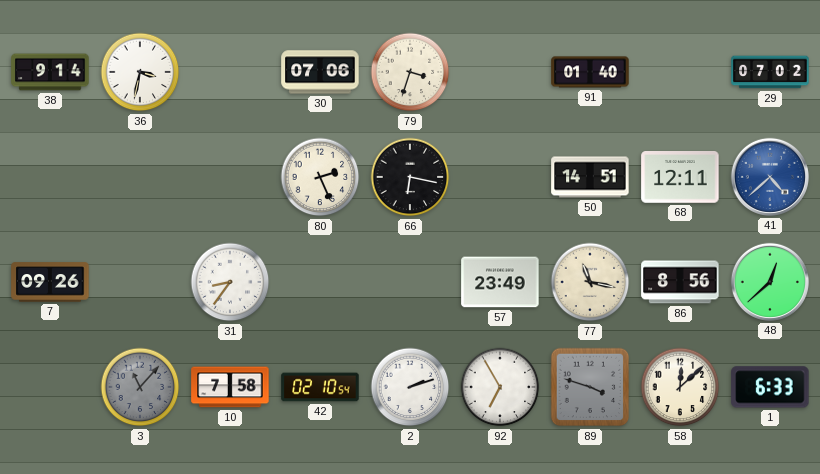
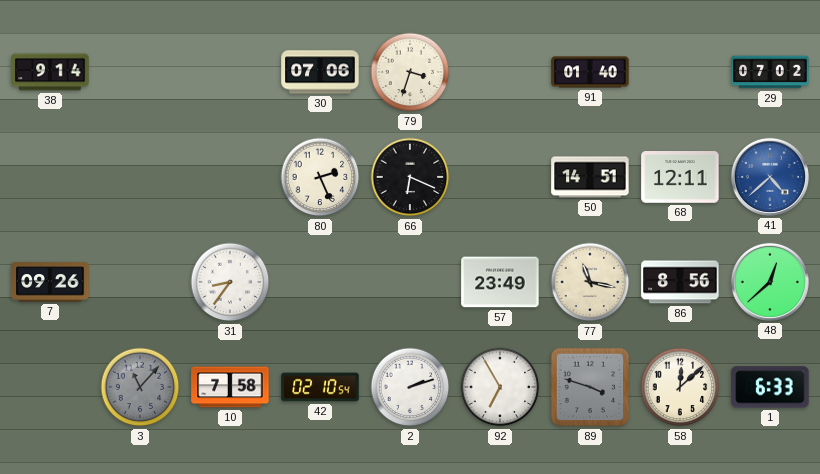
36: 3:32 -> none
66: 6:17 -> 6:19
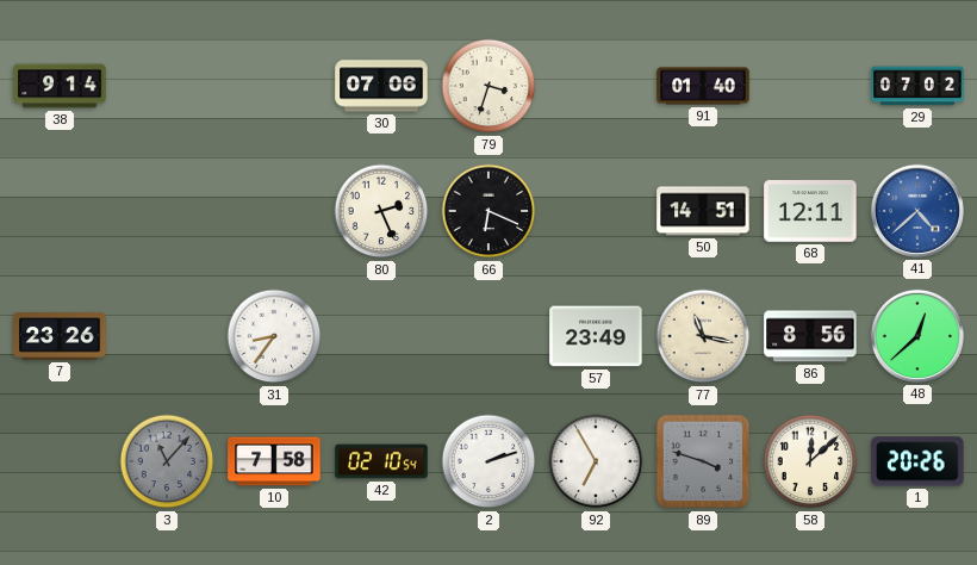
7: 09:26 -> 23:26
1: 6:33 -> 20:26
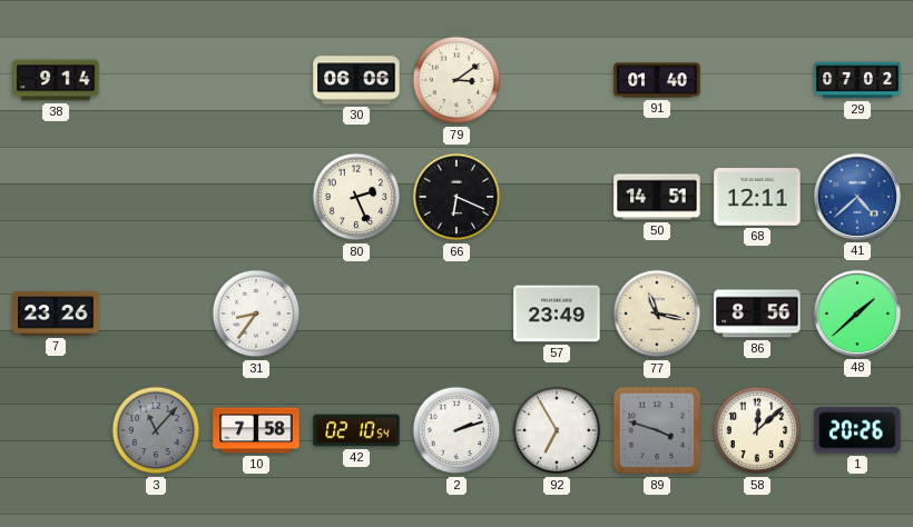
30: 07:06 -> 06:06
79: 3:33 -> 3:09
48: 12:38 -> 1:38
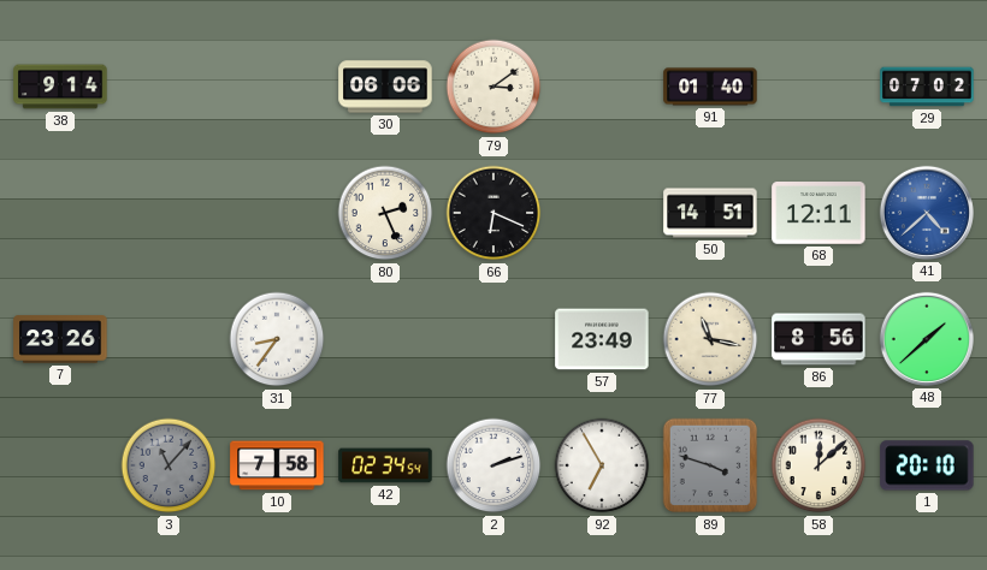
42: 02:10 -> 02:34
1: 20:26 -> 20:10
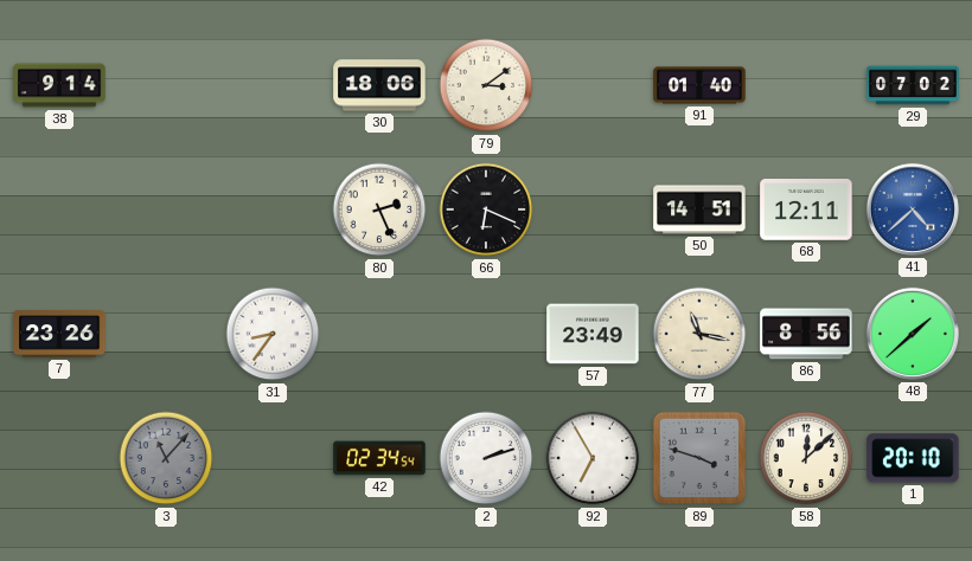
30: 06:06 -> 18:06
10: 7:58 -> none
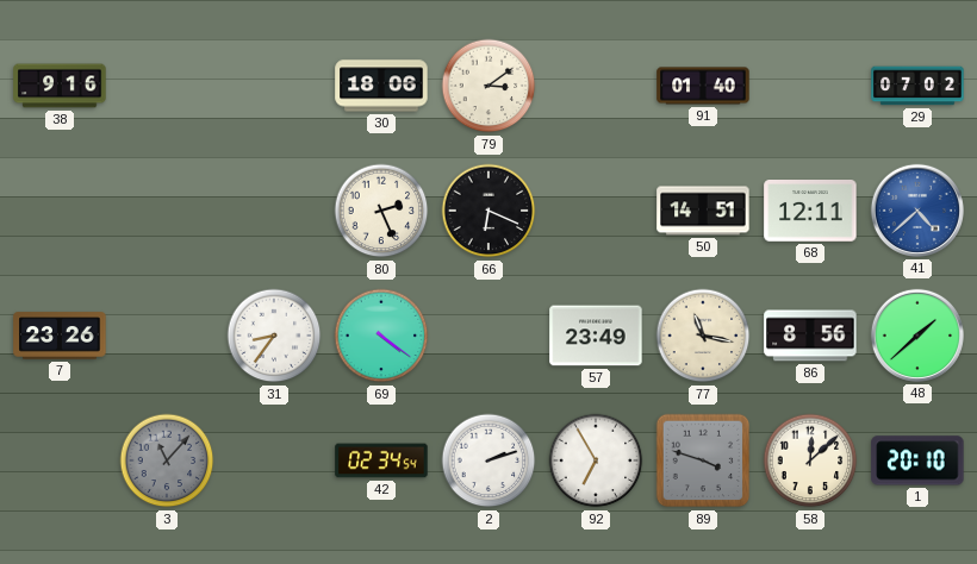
38: 9:14 -> 9:16
69: none -> 4:21
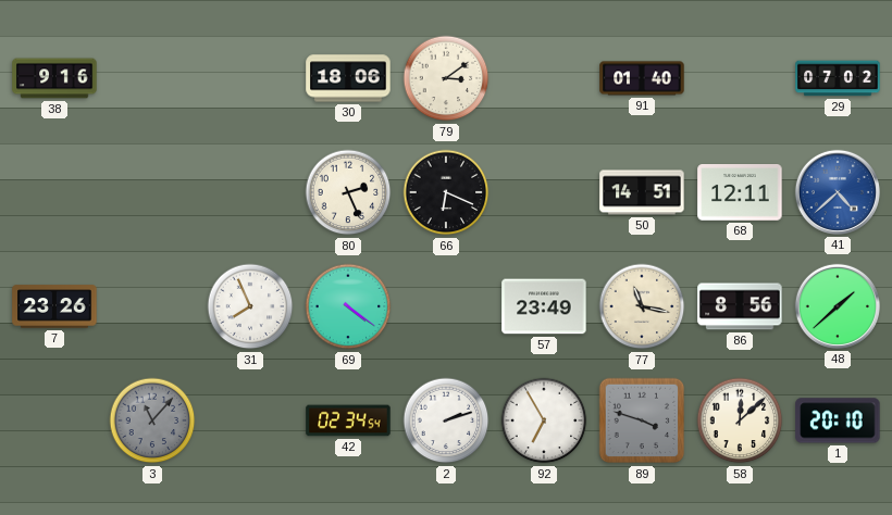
31: 8:36 -> 7:56
